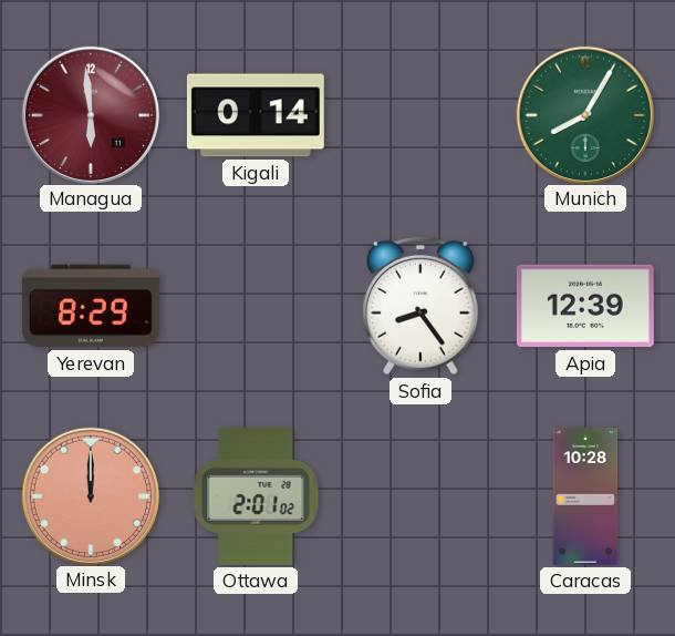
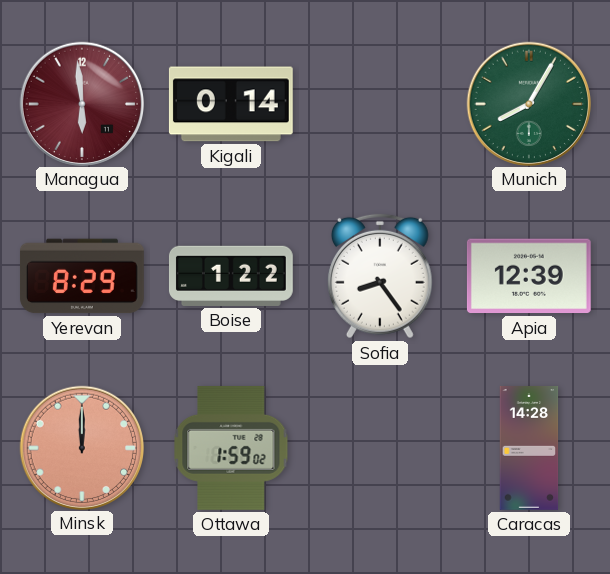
Boise: none -> 1:22
Ottawa: 2:01 -> 1:59
Caracas: 10:28 -> 14:28
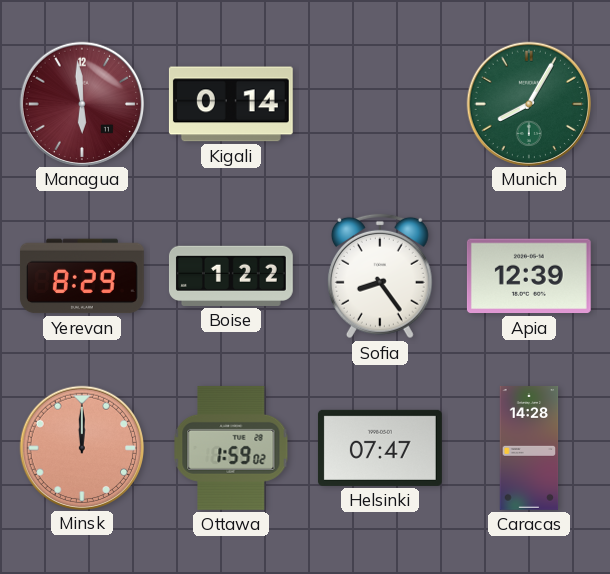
Helsinki: none -> 07:47
